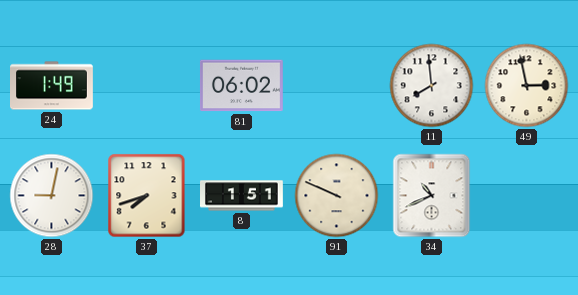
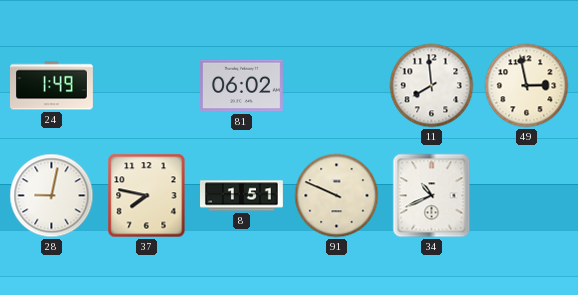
37: 7:42 -> 7:47
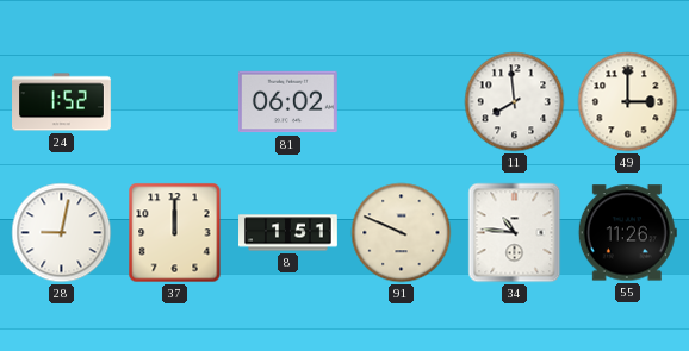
24: 1:49 -> 1:52
49: 2:58 -> 3:00
37: 7:47 -> 12:00
34: 10:41 -> 10:46
55: none -> 11:26
